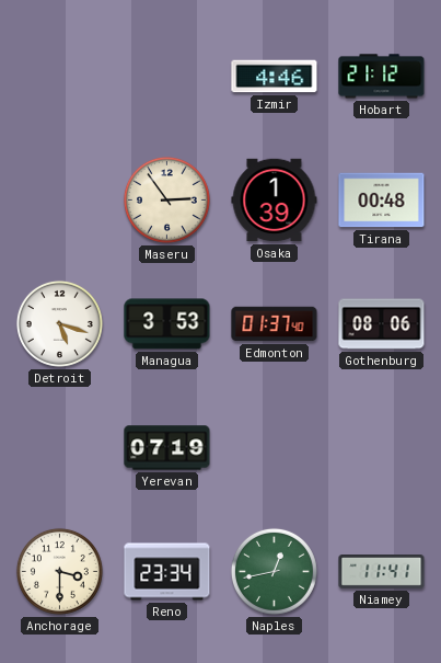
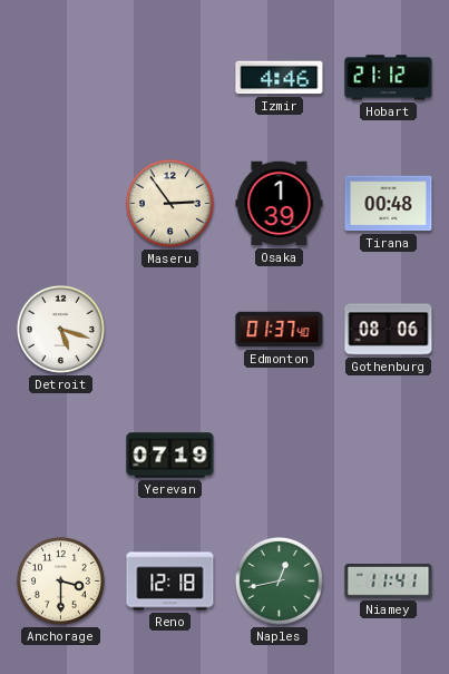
Managua: 3:53 -> none
Reno: 23:34 -> 12:18
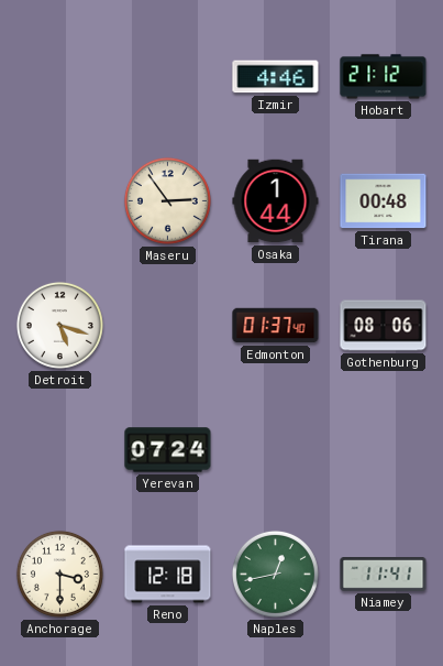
Osaka: 1:39 -> 1:44
Yerevan: 07:19 -> 07:24
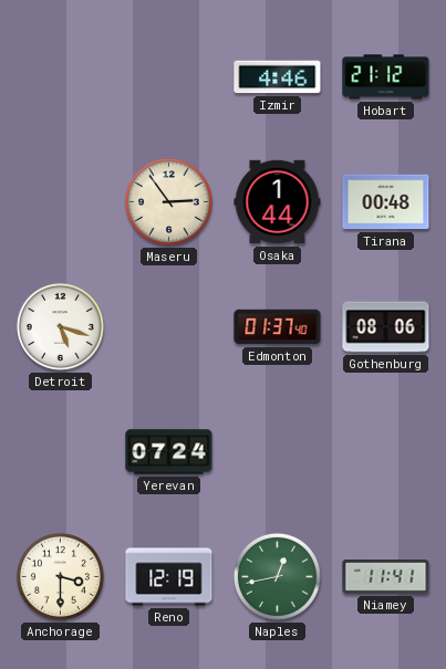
Reno: 12:18 -> 12:19
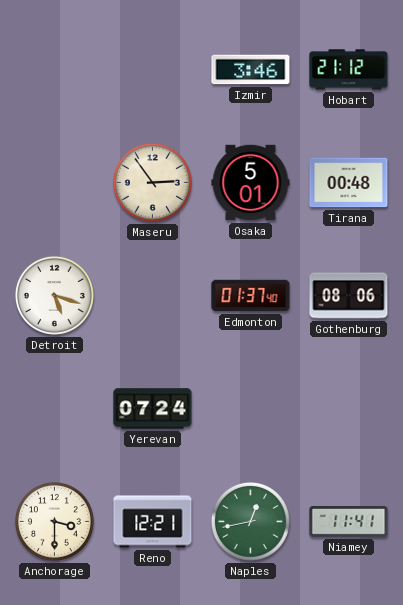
Izmir: 4:46 -> 3:46
Osaka: 1:44 -> 5:01
Reno: 12:19 -> 12:21
